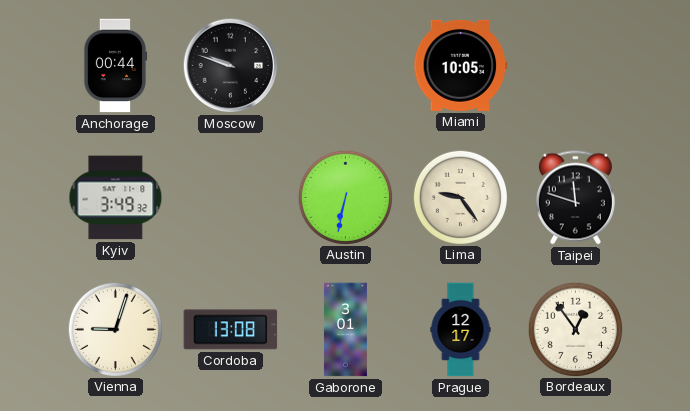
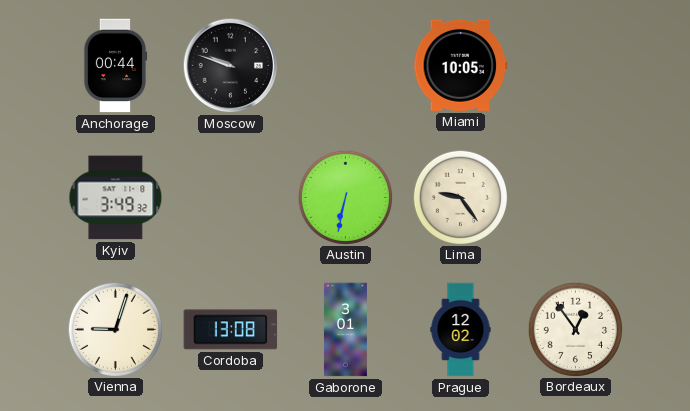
Taipei: 11:48 -> none
Prague: 12:17 -> 12:02
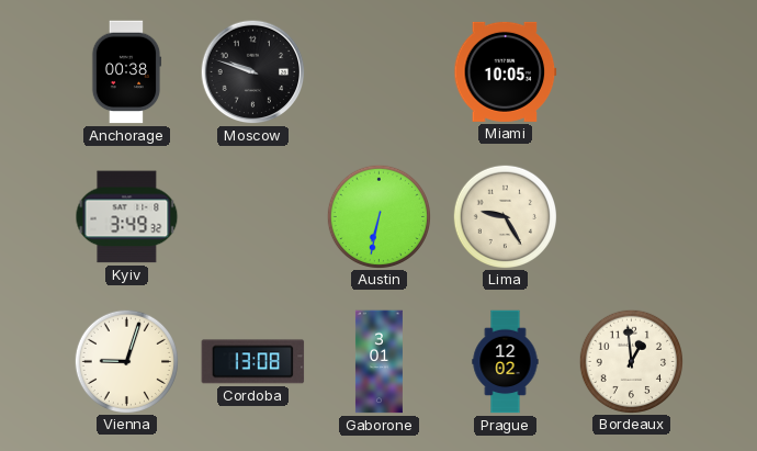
Anchorage: 00:44 -> 00:38
Lima: 9:24 -> 9:25
Bordeaux: 12:54 -> 12:59
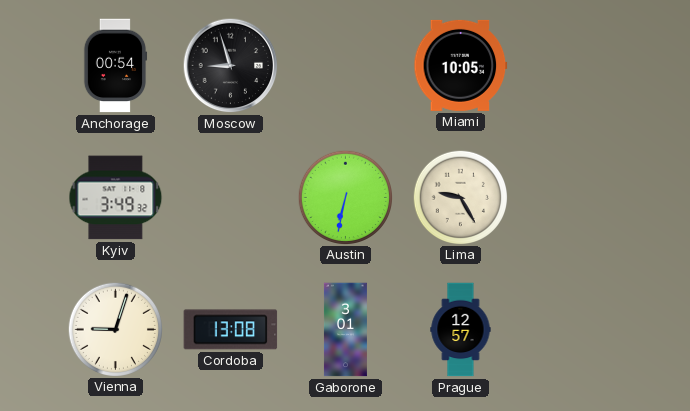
Anchorage: 00:38 -> 00:54
Moscow: 9:48 -> 8:57
Prague: 12:02 -> 12:57
Bordeaux: 12:59 -> none
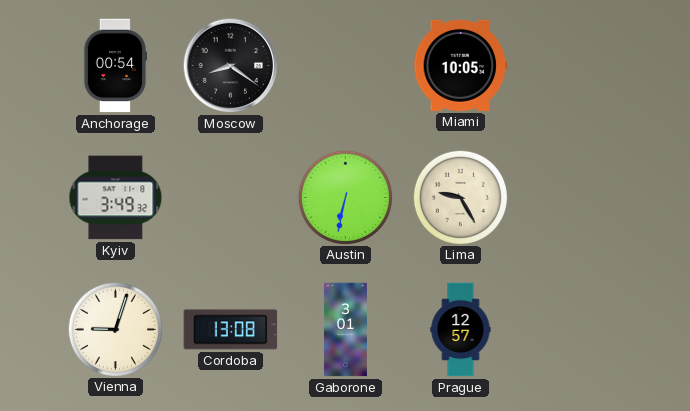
Moscow: 8:57 -> 8:21
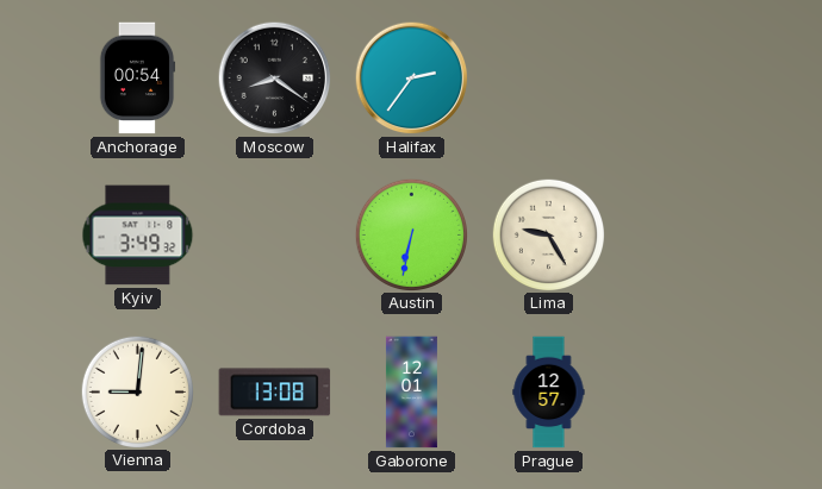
Halifax: none -> 2:36
Miami: 10:05 -> none
Vienna: 9:03 -> 9:01
Gaborone: 3:01 -> 12:01
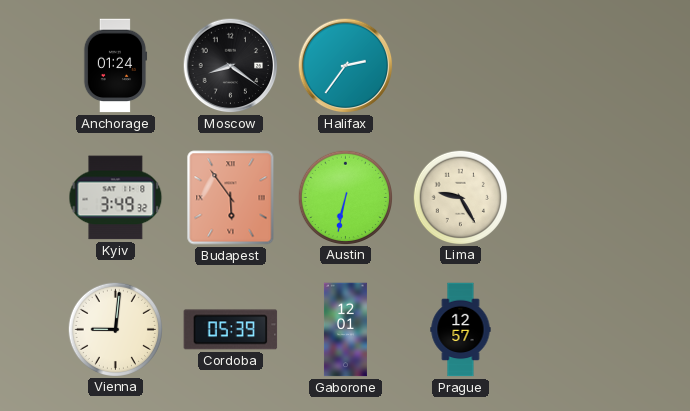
Anchorage: 00:54 -> 01:24
Budapest: none -> 5:54
Cordoba: 13:08 -> 05:39
